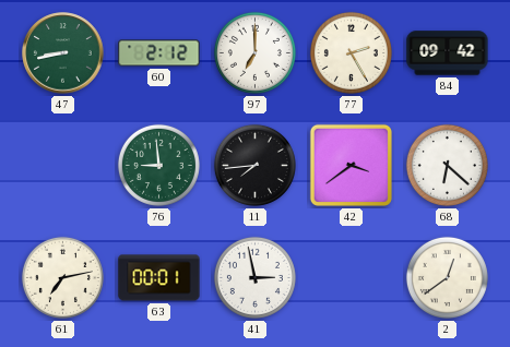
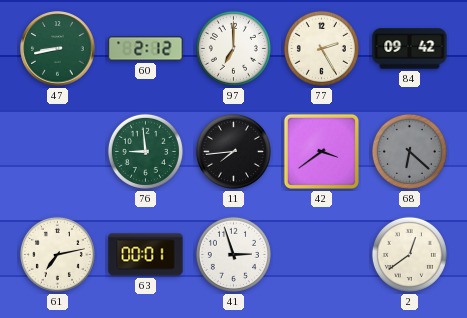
68 dial: white -> grey
41: 2:58 -> 2:57
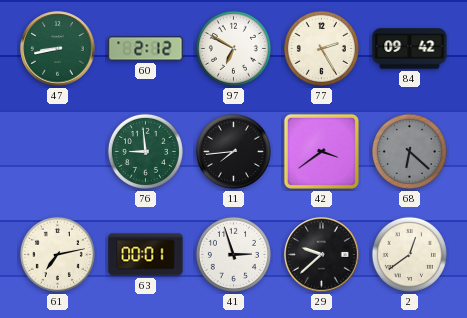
97: 7:00 -> 6:50
29: none -> 9:38
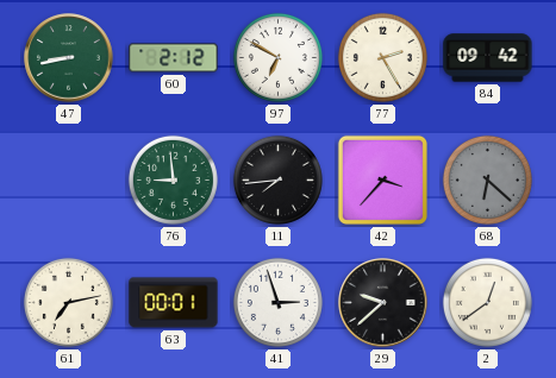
42: 3:39 -> 3:37
